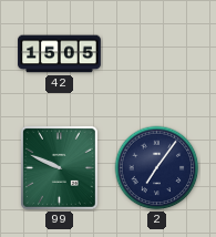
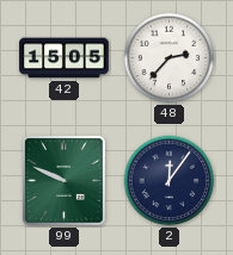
48: none -> 2:37
2: 7:06 -> 12:06
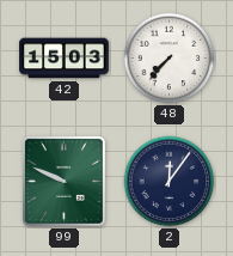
42: 15:05 -> 15:03
48: 2:37 -> 7:37
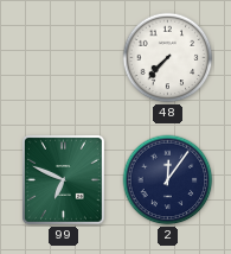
42: 15:03 -> none
99: 9:49 -> 6:49
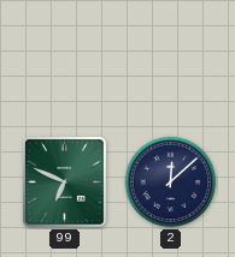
48: 7:37 -> none
2: 12:06 -> 12:08
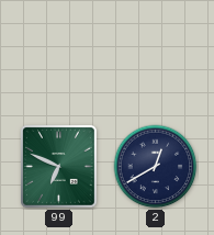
2: 12:08 -> 12:40
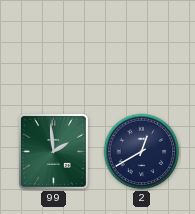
99: 6:49 -> 1:59
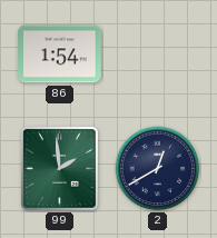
86: none -> 1:54
